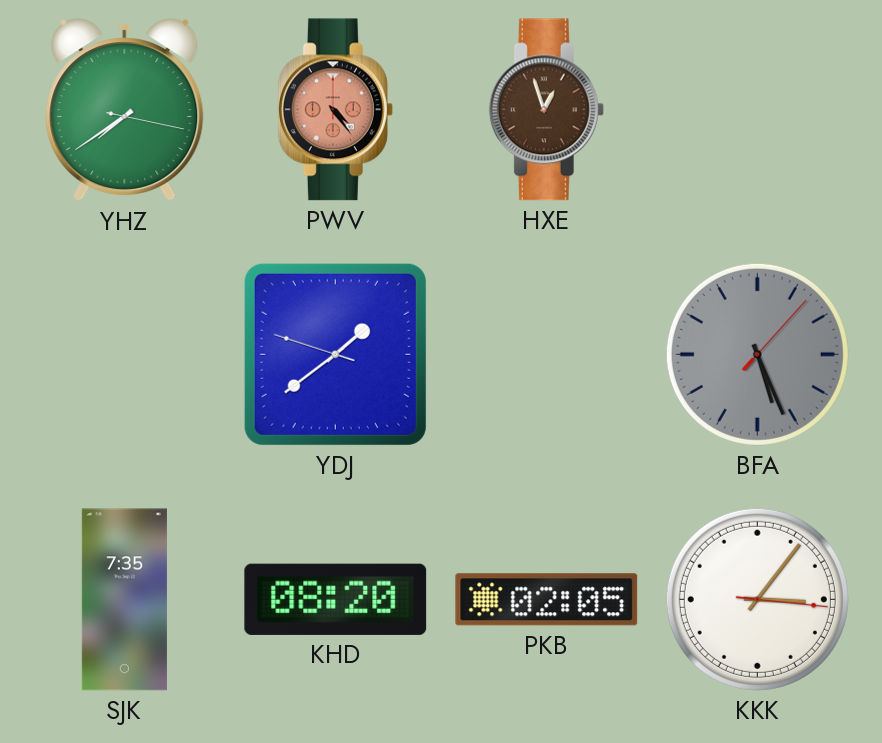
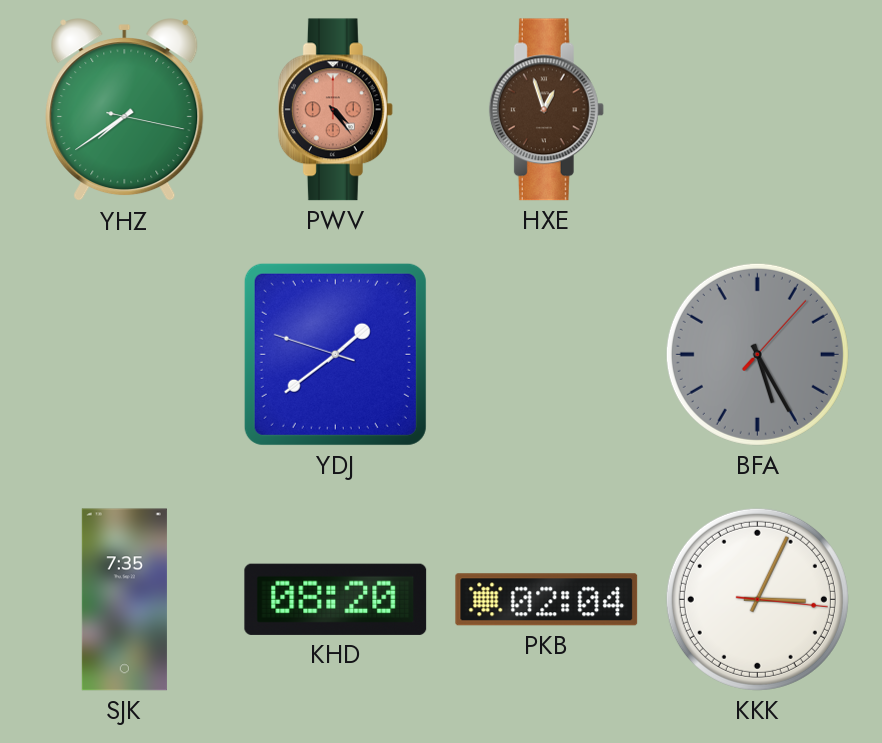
BFA: 5:26 -> 5:25
PKB: 02:05 -> 02:04
KKK: 3:06 -> 3:04
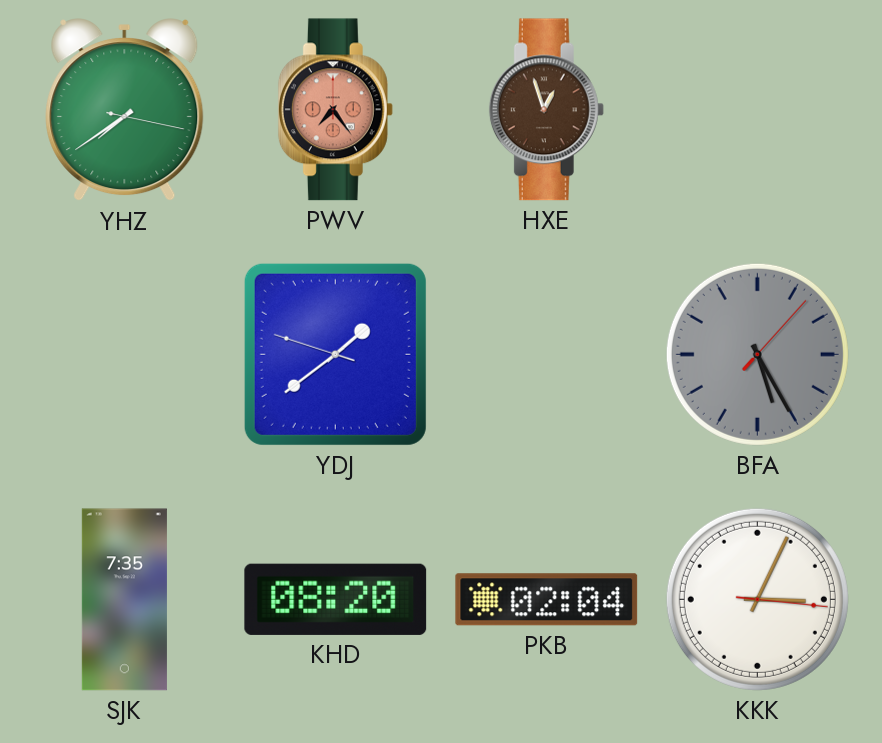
PWV: 4:24 -> 7:24
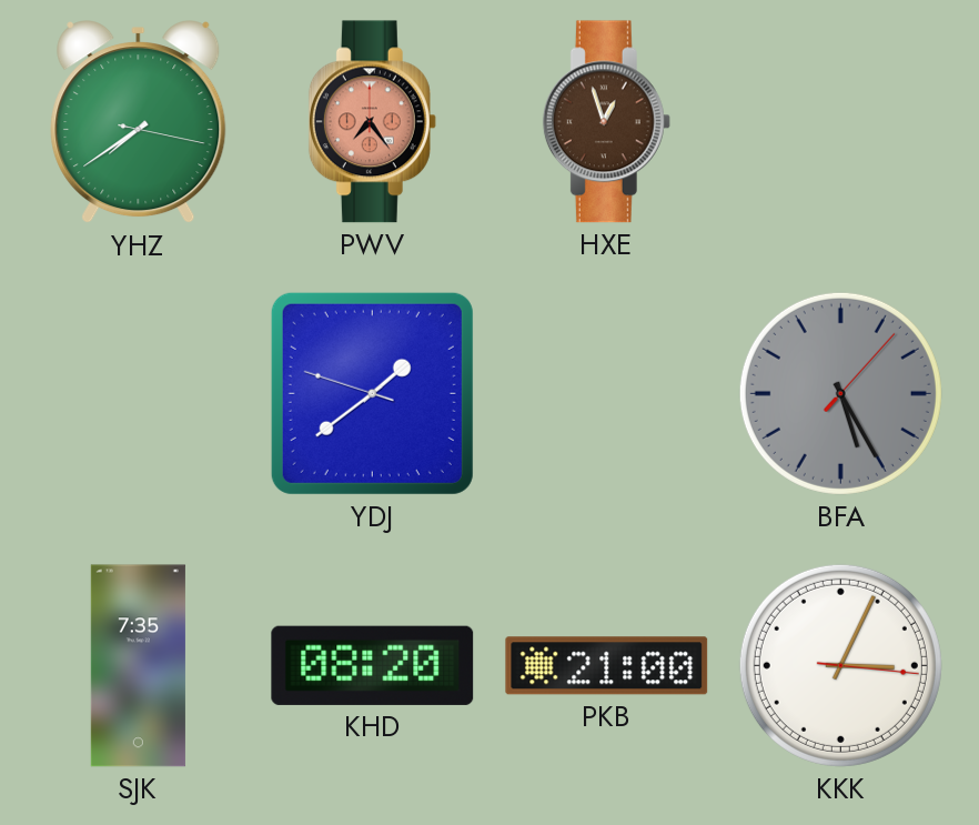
PKB: 02:04 -> 21:00
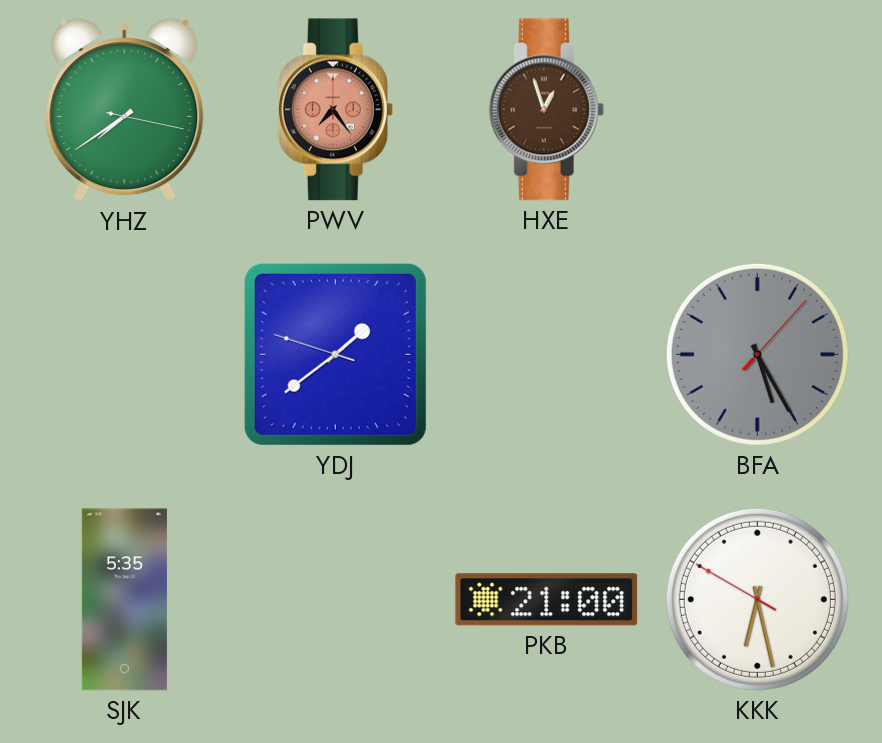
SJK: 7:35 -> 5:35
KHD: 08:20 -> none
KKK: 3:04 -> 6:27
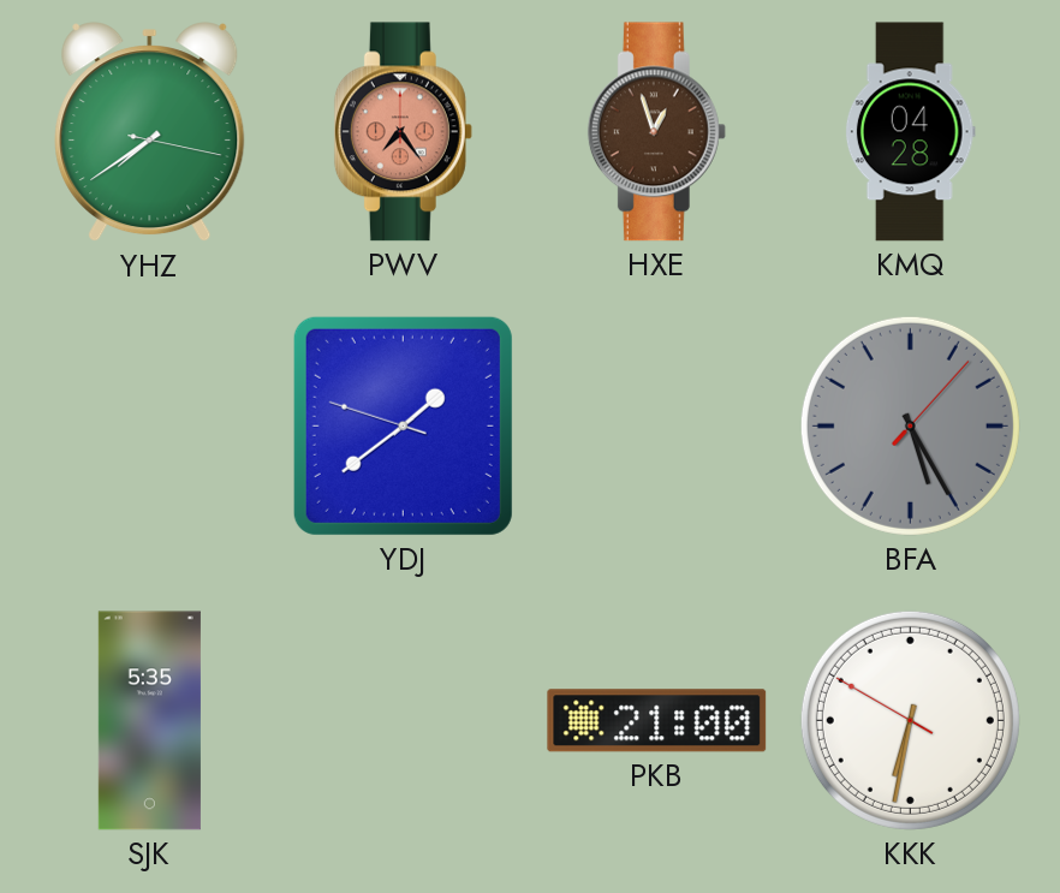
KMQ: none -> 04:28
KKK: 6:27 -> 6:31
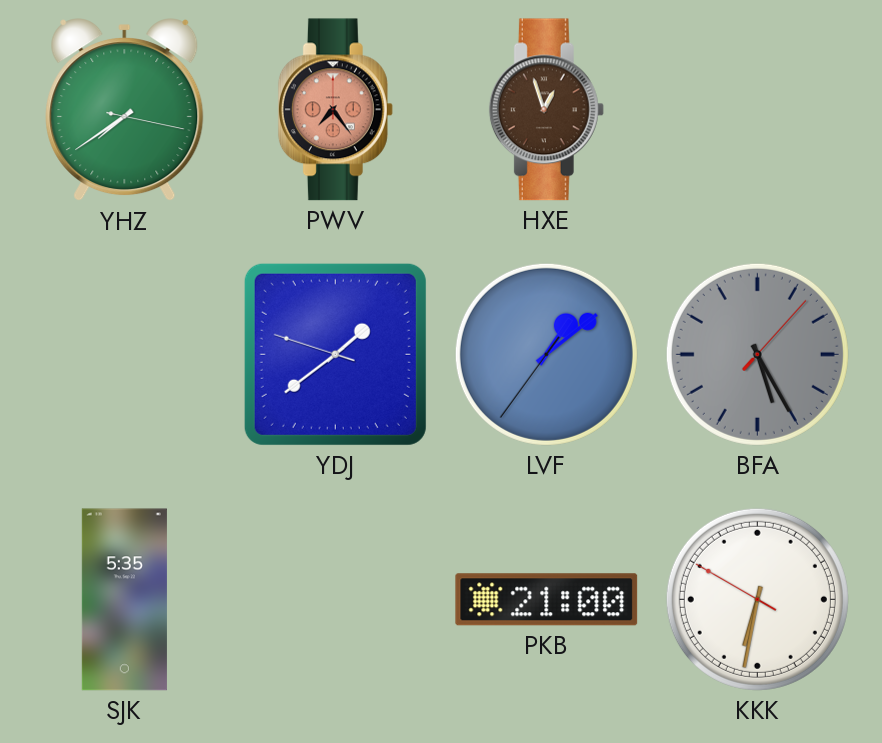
KMQ: 04:28 -> none
LVF: none -> 1:08
